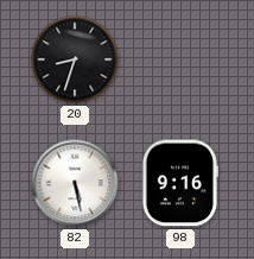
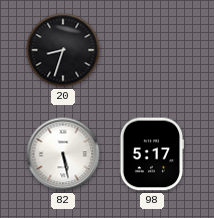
98: 9:16 -> 5:17
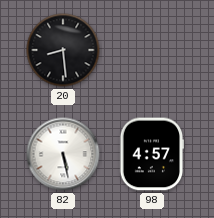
20: 8:33 -> 8:29
98: 5:17 -> 4:57
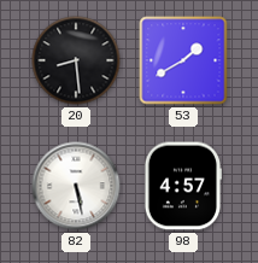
53: none -> 1:40
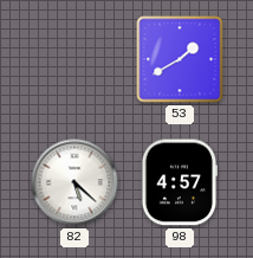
20: 8:29 -> none
82: 5:28 -> 5:22
